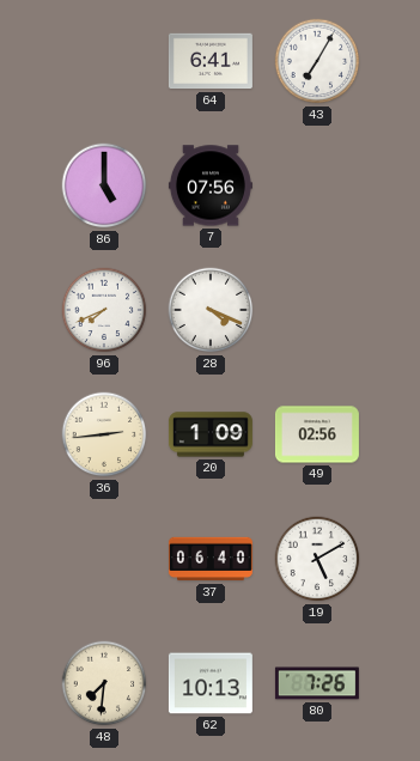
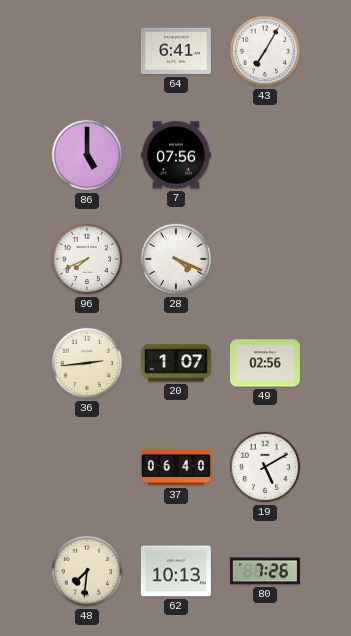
20: 1:09 -> 1:07
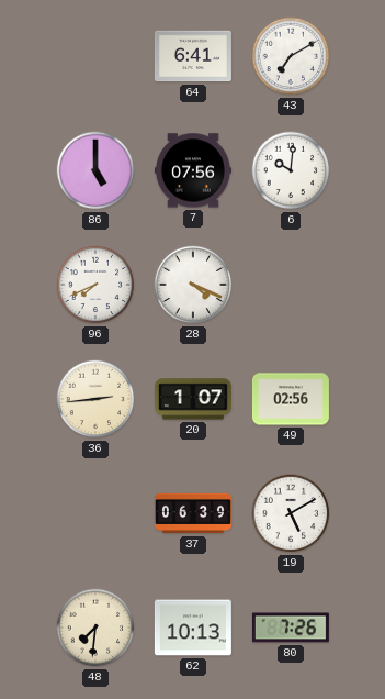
43: 7:05 -> 7:10
6: none -> 10:01
37: 06:40 -> 06:39
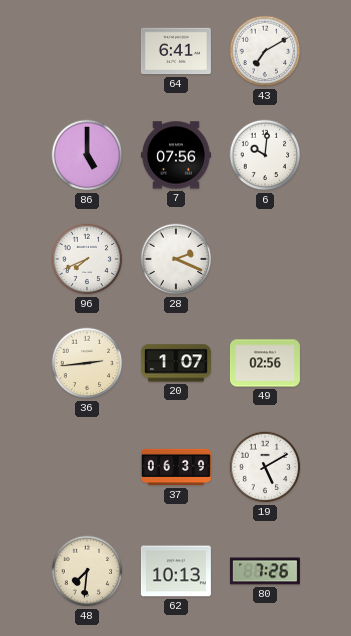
28: 4:19 -> 2:19
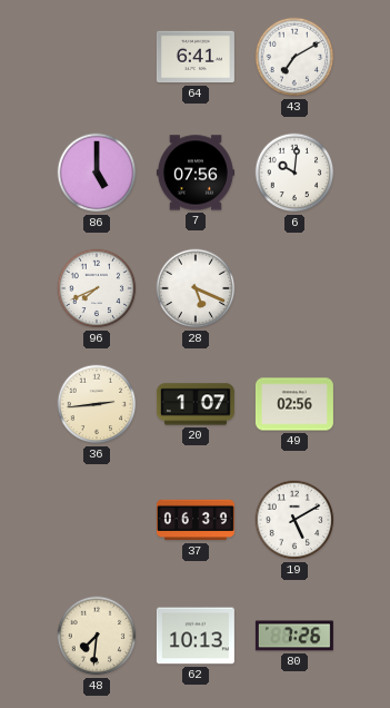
28: 2:19 -> 5:19
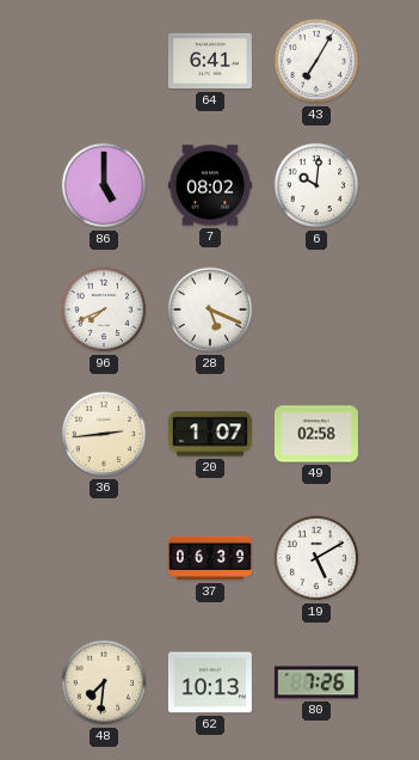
43: 7:10 -> 7:05
7: 07:56 -> 08:02
49: 02:56 -> 02:58
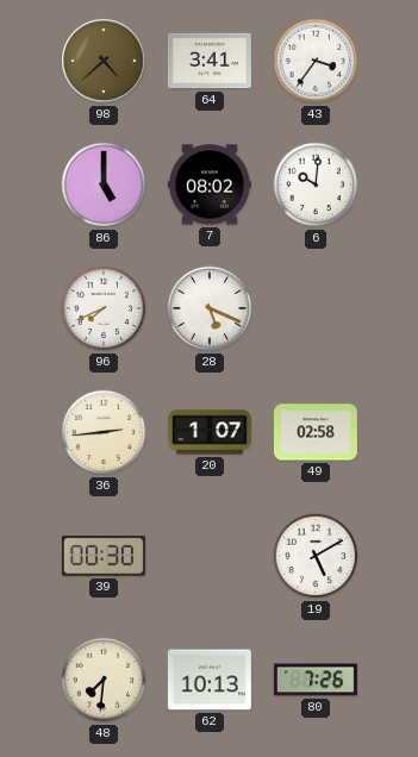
98: none -> 4:38
64: 6:41 -> 3:41
43: 7:05 -> 3:36
39: none -> 00:30
37: 06:39 -> none
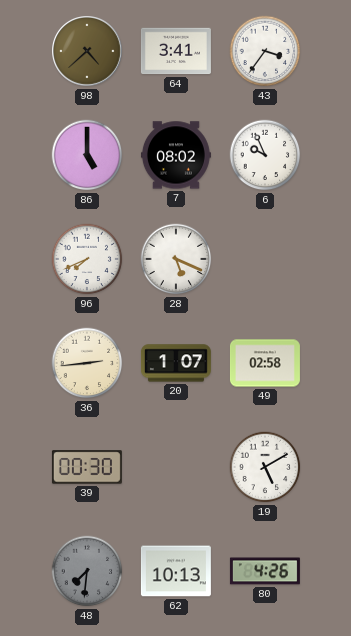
6: 10:01 -> 9:56
48 dial: cream -> grey
80: 7:26 -> 4:26
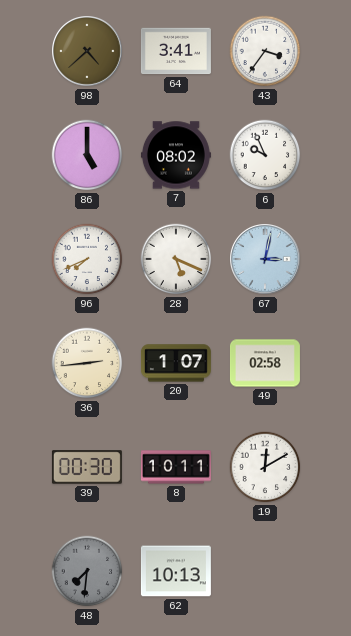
67: none -> 3:02
8: none -> 10:11
19: 5:10 -> 12:10
80: 4:26 -> none
